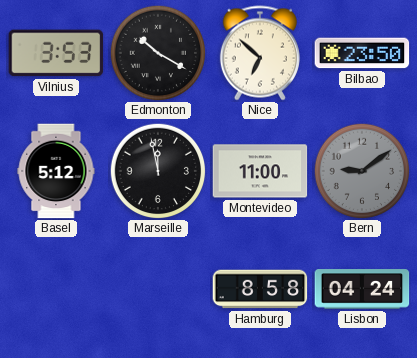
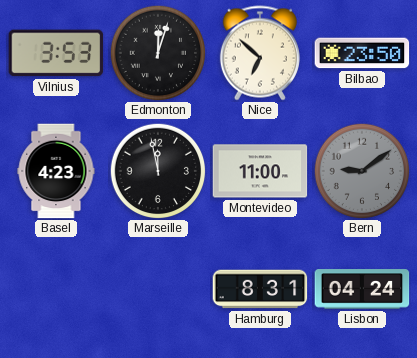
Edmonton: 10:20 -> 12:03
Basel: 5:12 -> 4:23
Hamburg: 8:58 -> 8:31
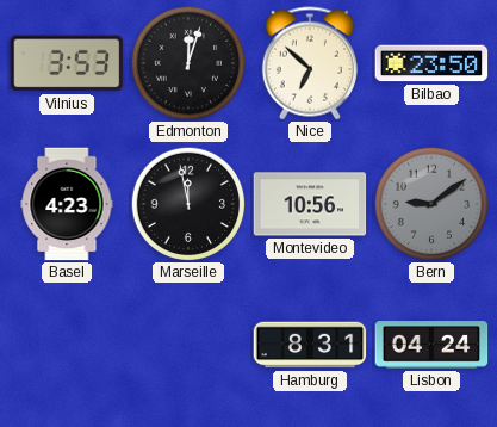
Montevideo: 11:00 -> 10:56
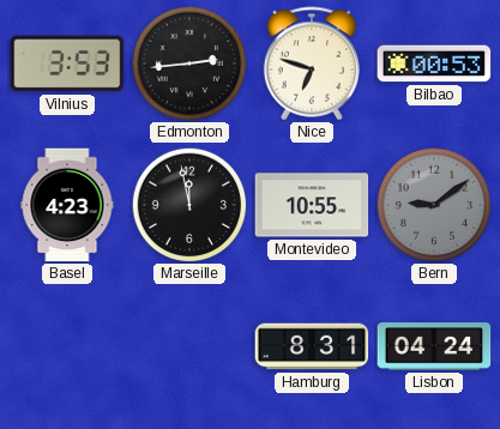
Edmonton: 12:03 -> 2:44
Nice: 6:52 -> 6:48
Bilbao: 23:50 -> 00:53
Montevideo: 10:56 -> 10:55
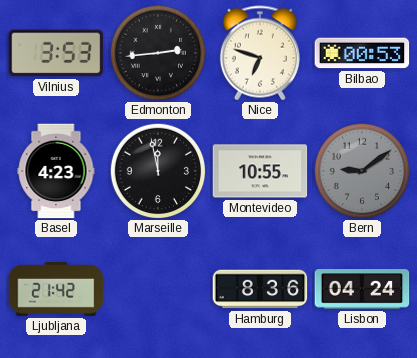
Ljubljana: none -> 21:42
Hamburg: 8:31 -> 8:36
